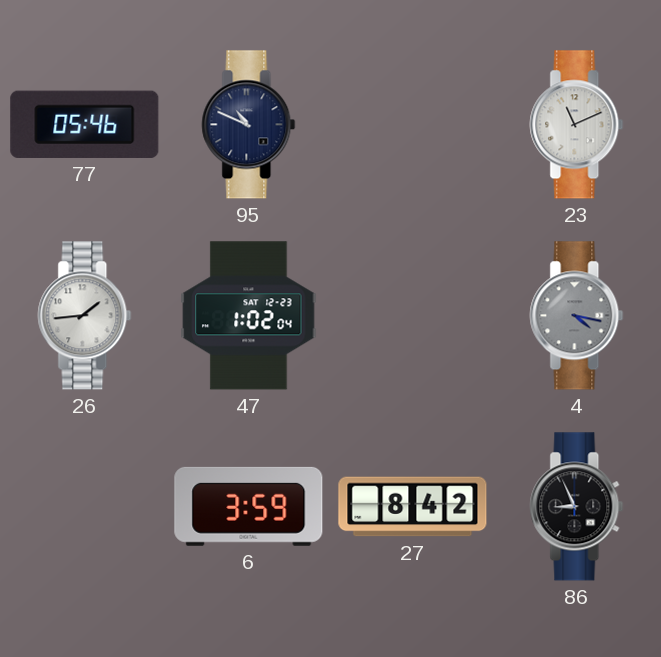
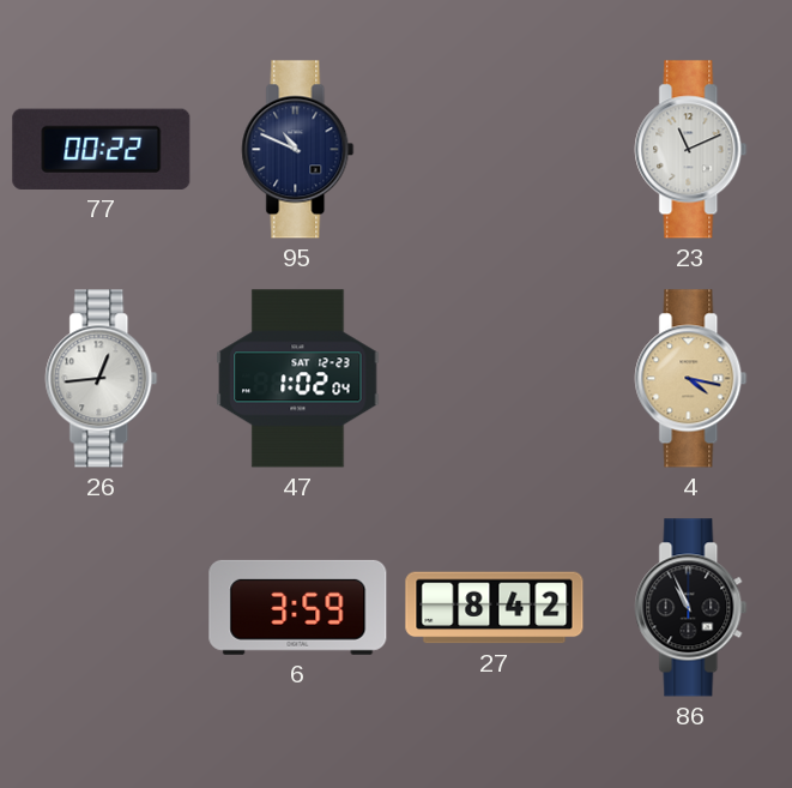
77: 05:46 -> 00:22
26: 1:44 -> 12:44
4 dial: grey -> champagne
86: 8:56 -> 10:56
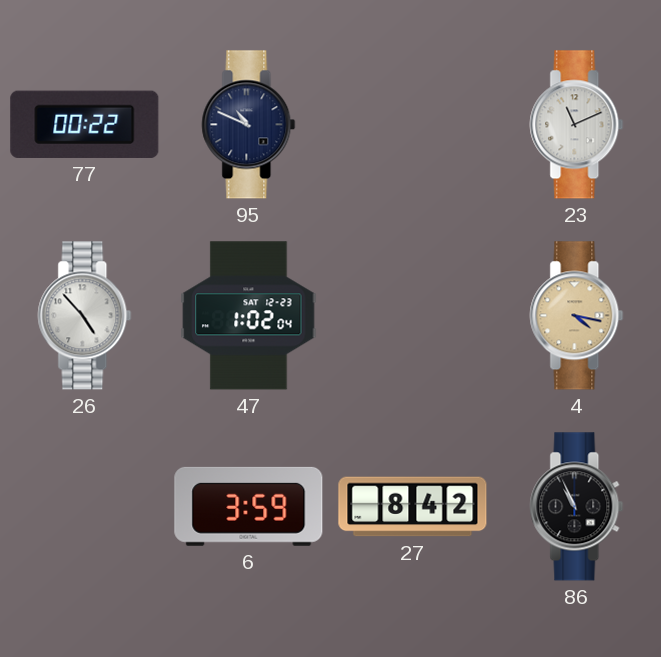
26: 12:44 -> 4:53
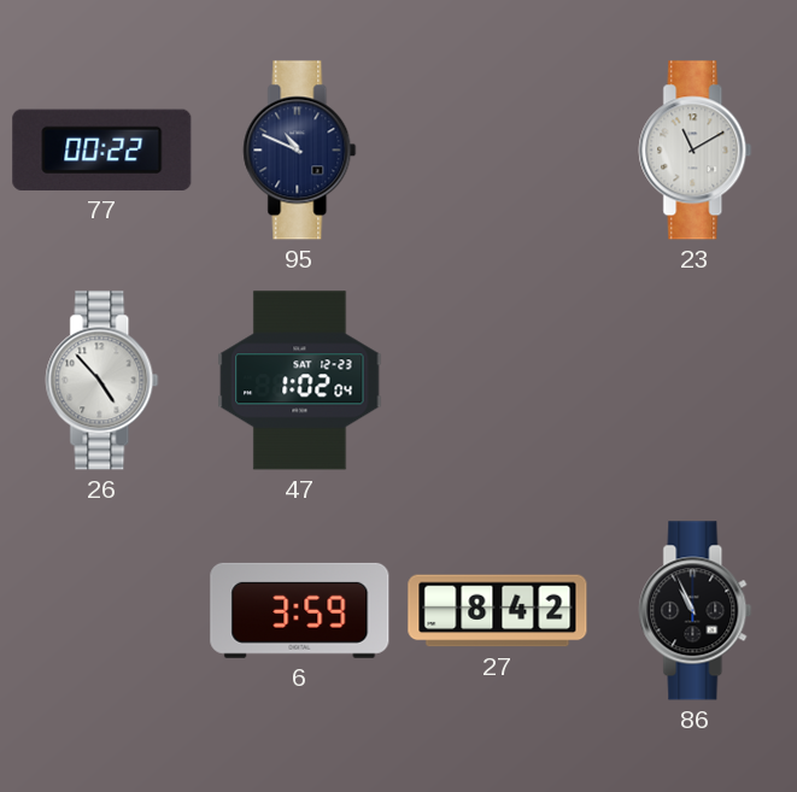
23: 11:11 -> 11:10
4: 4:17 -> none
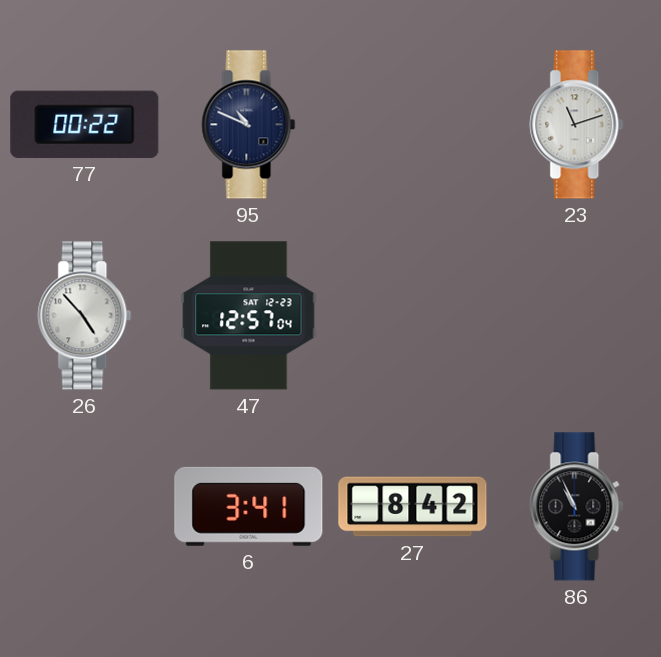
23: 11:10 -> 11:12
47: 1:02 -> 12:57
6: 3:59 -> 3:41
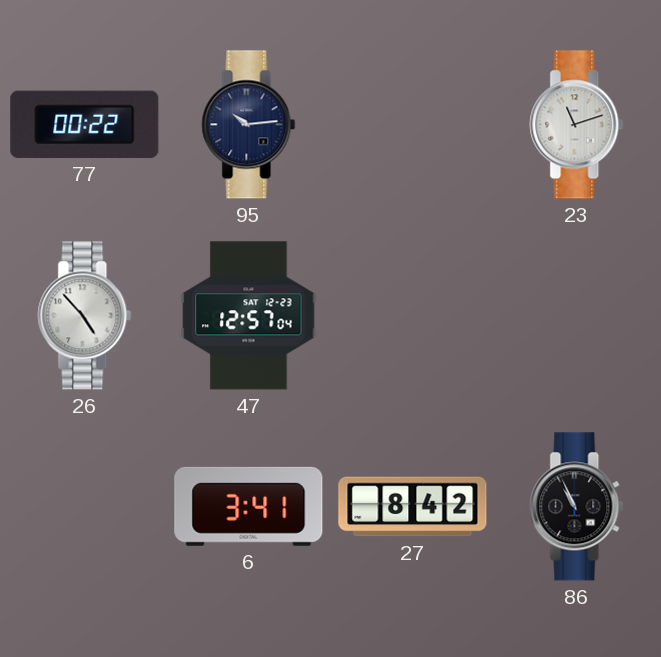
95: 10:49 -> 10:14
